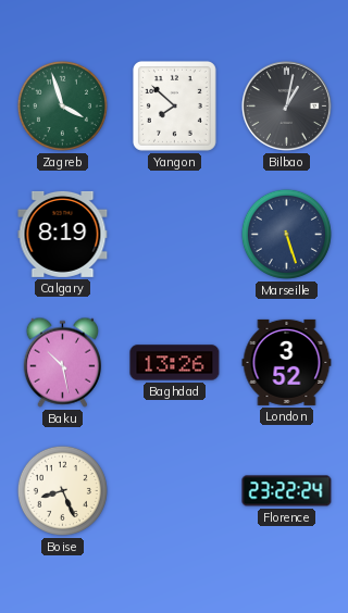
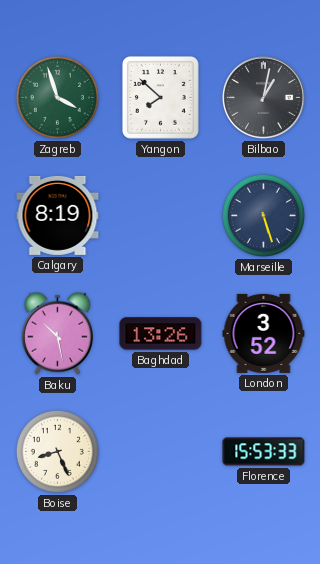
Florence: 23:22 -> 15:53
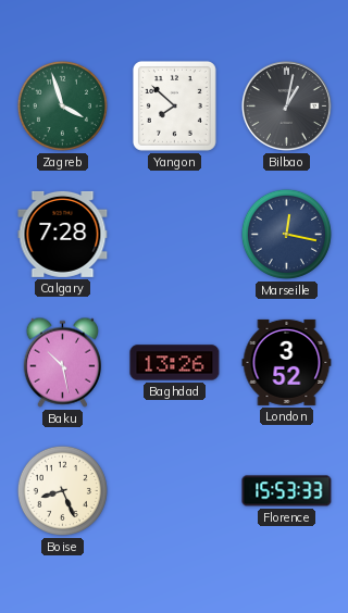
Calgary: 8:19 -> 7:28
Marseille: 5:27 -> 12:17
